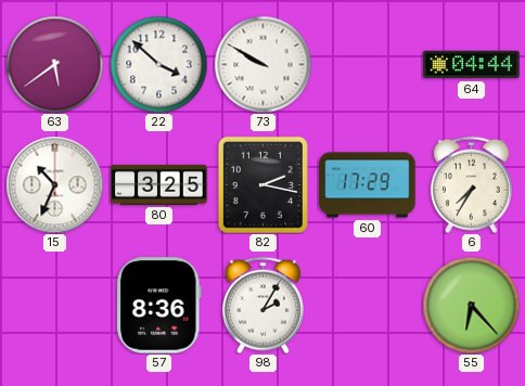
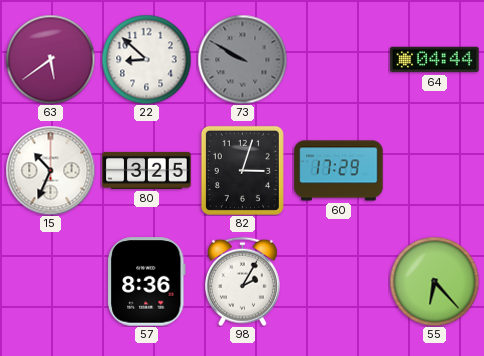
22: 3:52 -> 8:52
73 dial: white -> grey
82: 2:17 -> 3:03
6: 7:35 -> none
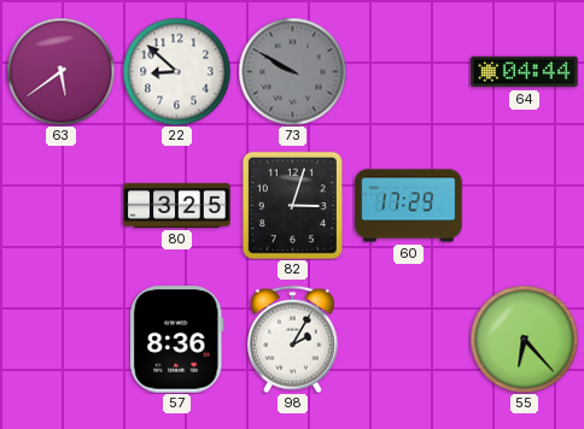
15: 10:34 -> none
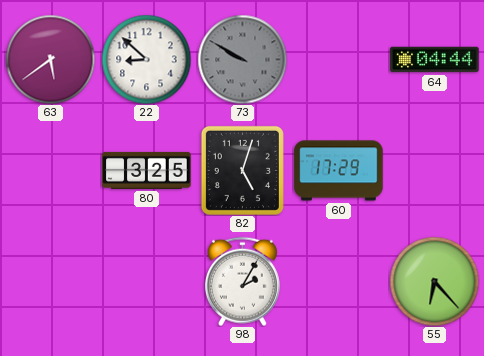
82: 3:03 -> 5:03
57: 8:36 -> none
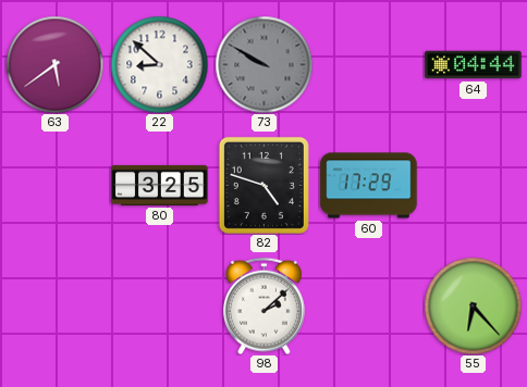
82: 5:03 -> 4:48
98: 2:05 -> 2:08
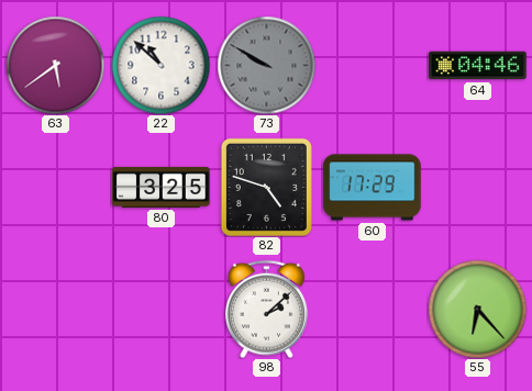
22: 8:52 -> 10:52
64: 04:44 -> 04:46
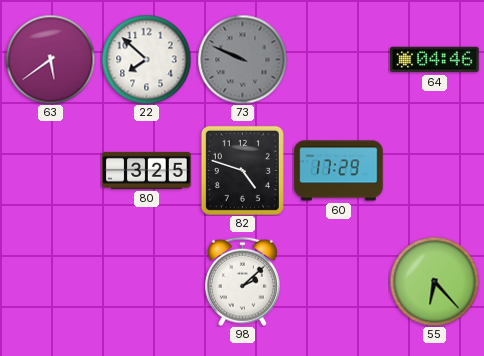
22: 10:52 -> 7:52
73: 9:50 -> 9:49
